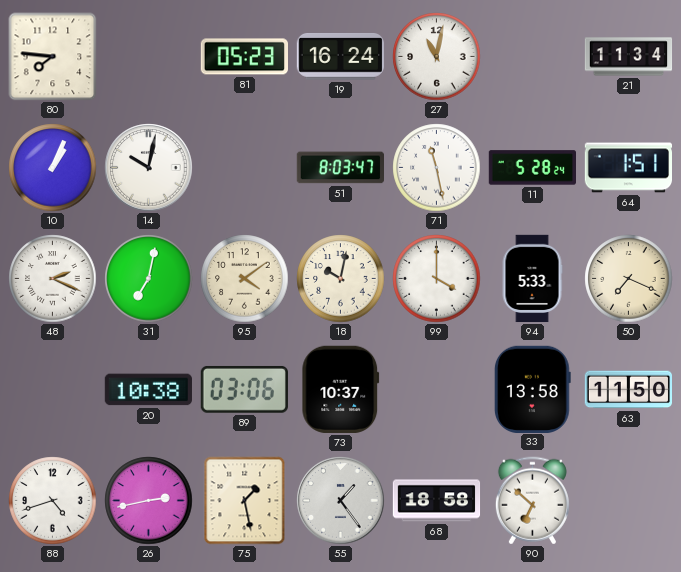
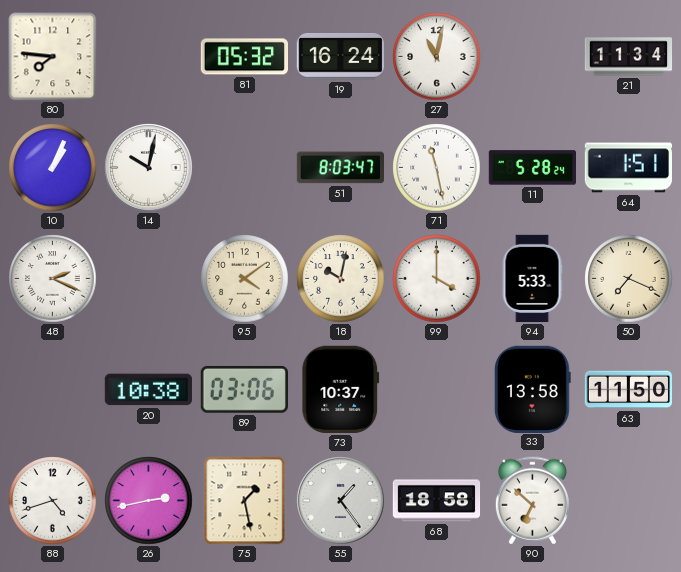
81: 05:23 -> 05:32
31: 7:02 -> none
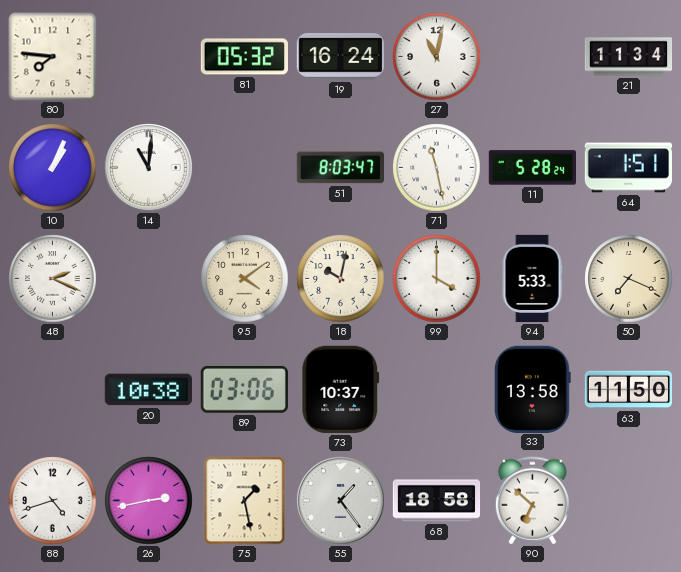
14: 10:02 -> 11:01
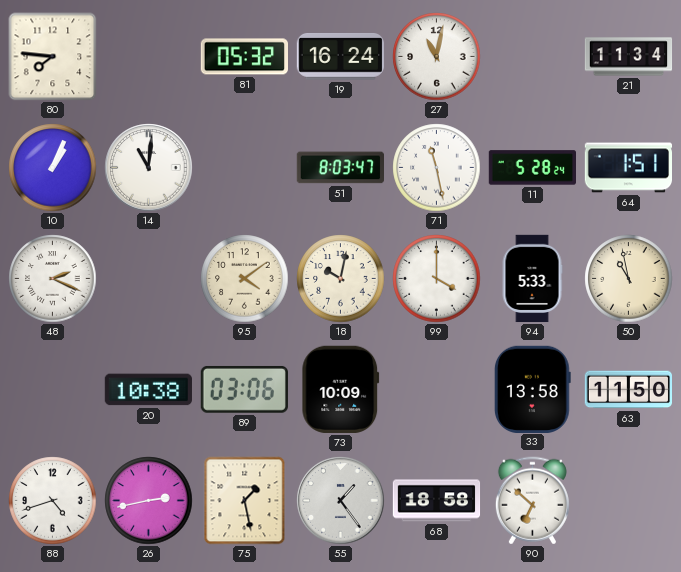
50: 7:19 -> 10:58
73: 10:37 -> 10:09
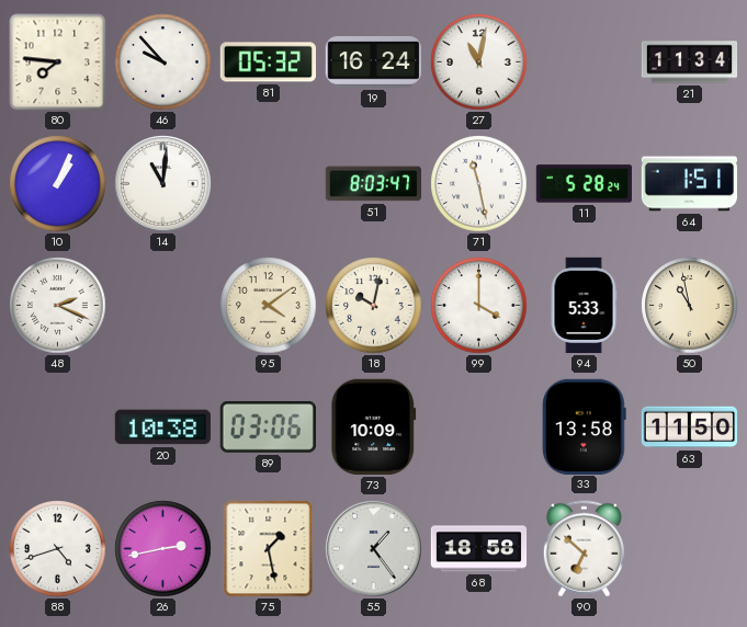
46: none -> 9:53
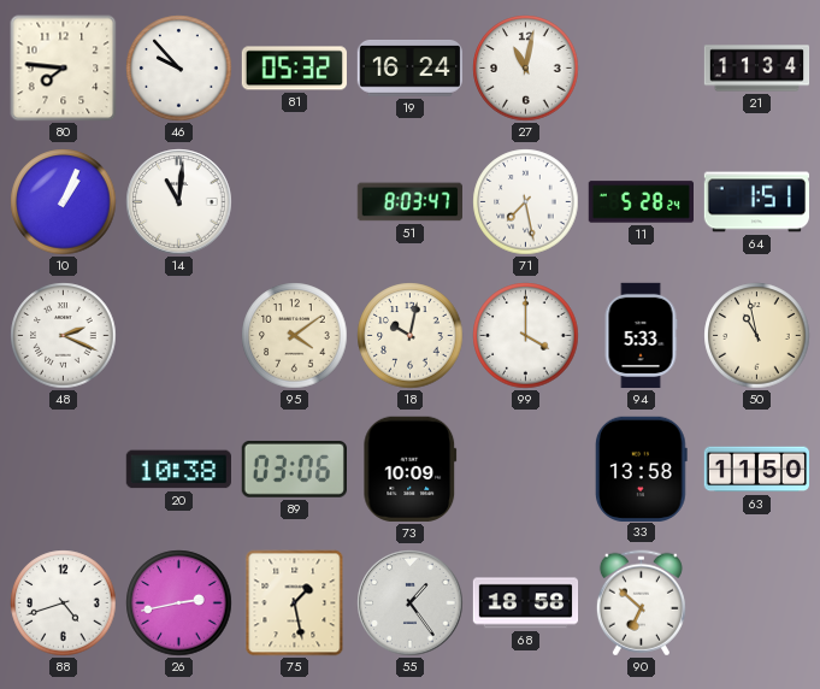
71: 11:28 -> 7:28
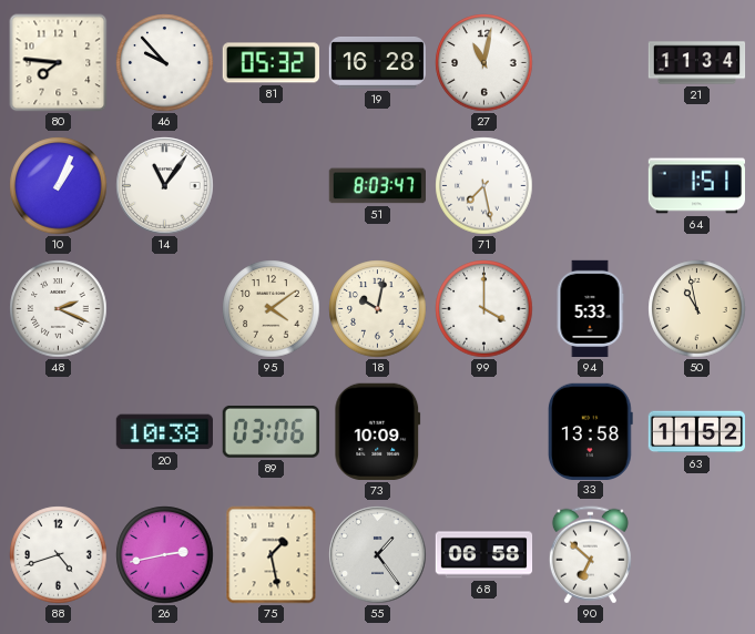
19: 16:24 -> 16:28
14: 11:01 -> 11:06
11: 5:28 -> none
63: 11:50 -> 11:52
68: 18:58 -> 06:58
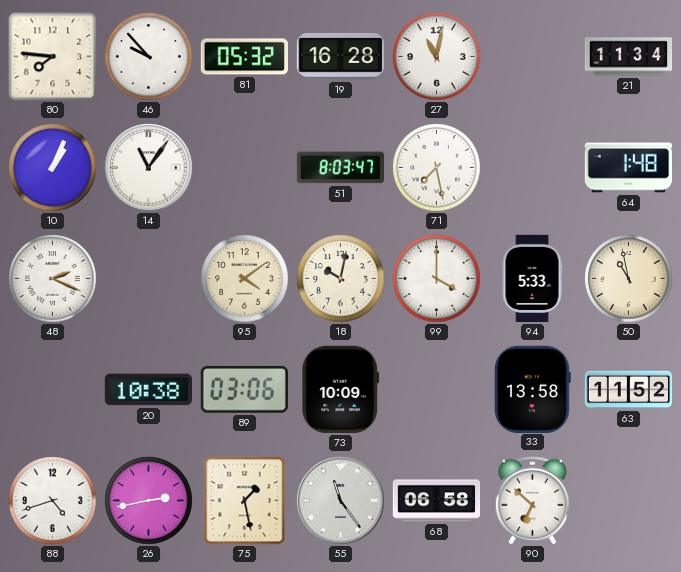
64: 1:51 -> 1:48
55: 1:24 -> 11:24
